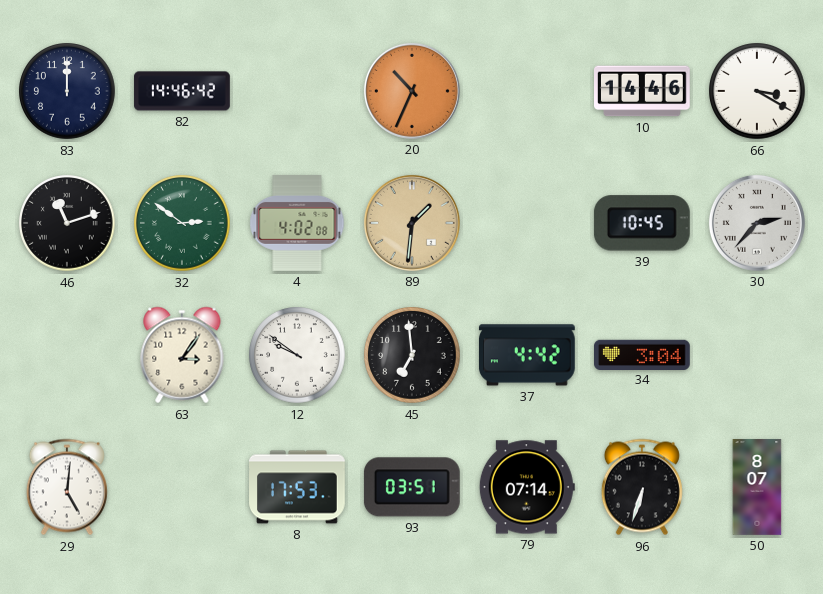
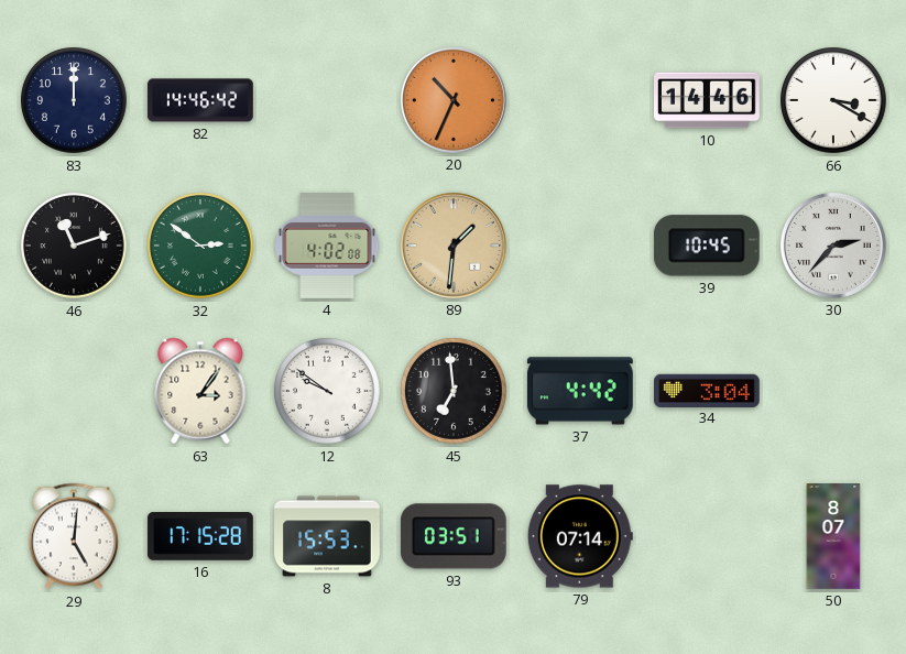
16: none -> 17:15
8: 17:53 -> 15:53
96: 6:33 -> none
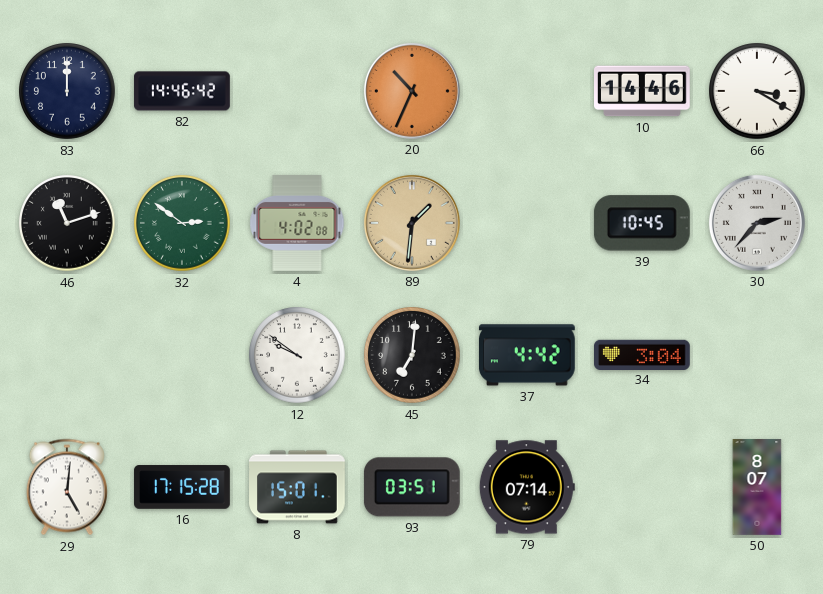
63: 3:06 -> none
45: 6:59 -> 7:01
8: 15:53 -> 15:01
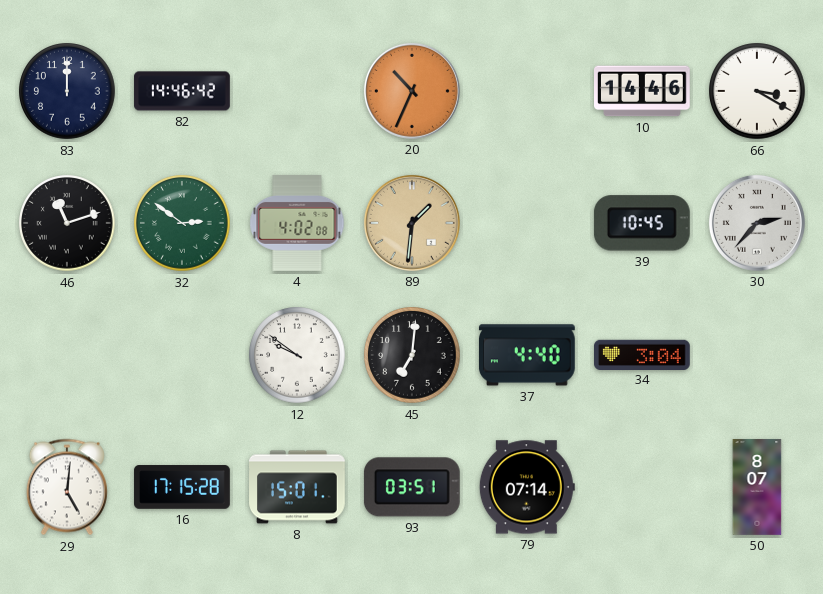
37: 4:42 -> 4:40
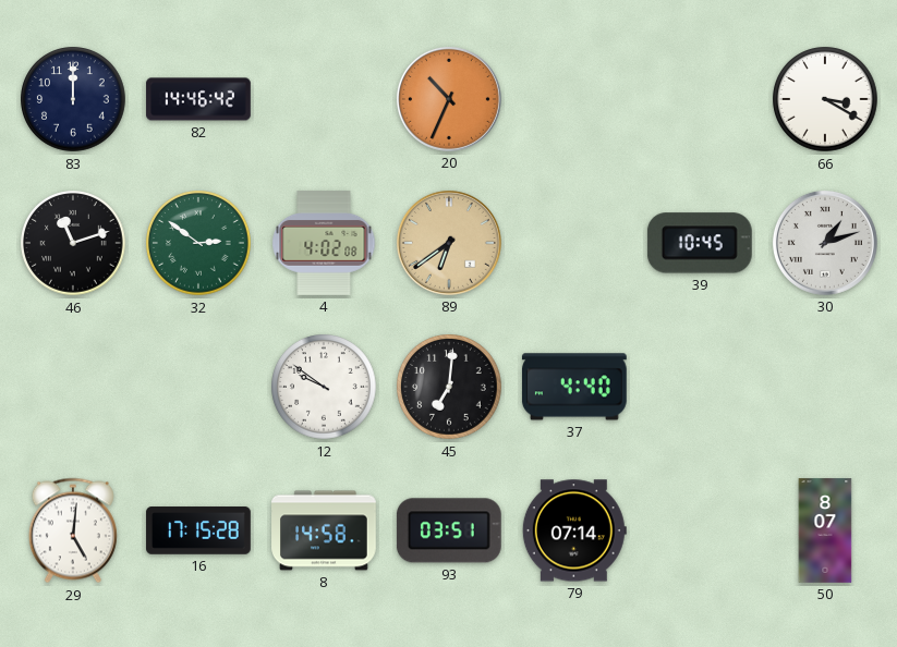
10: 14:46 -> none
89: 1:31 -> 6:39
30: 2:37 -> 1:12
34: 3:04 -> none
8: 15:01 -> 14:58
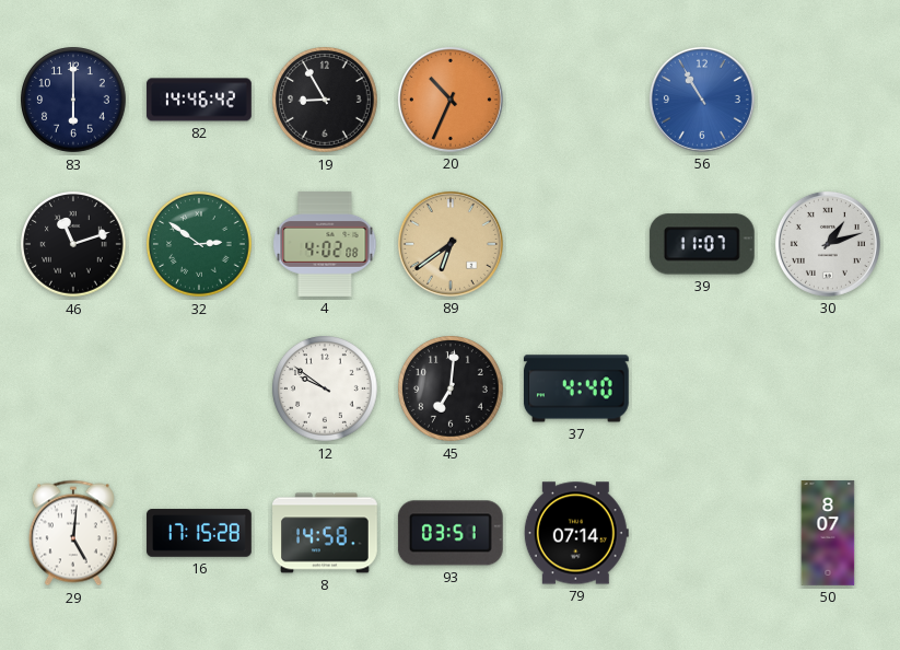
83: 12:00 -> 6:00
19: none -> 8:55
56: none -> 10:55
66: 3:20 -> none
39: 10:45 -> 11:07
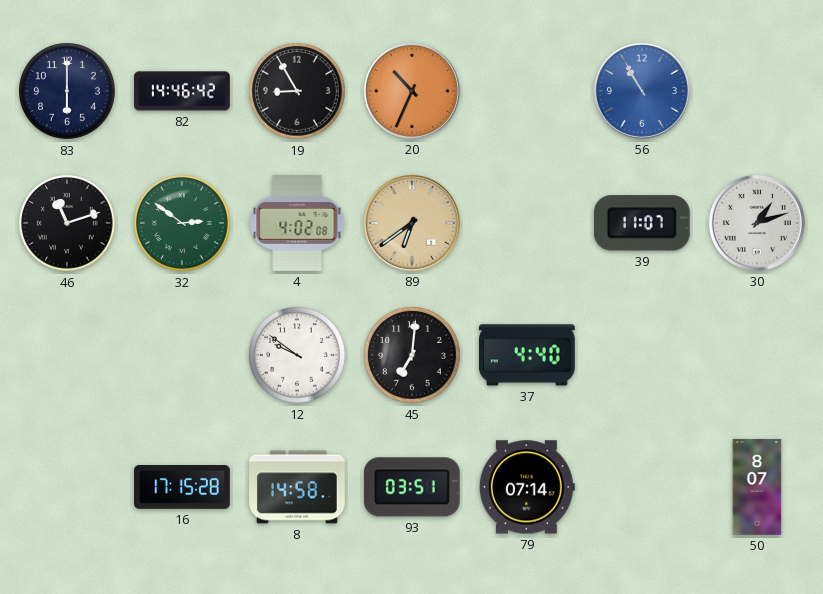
29: 5:01 -> none
